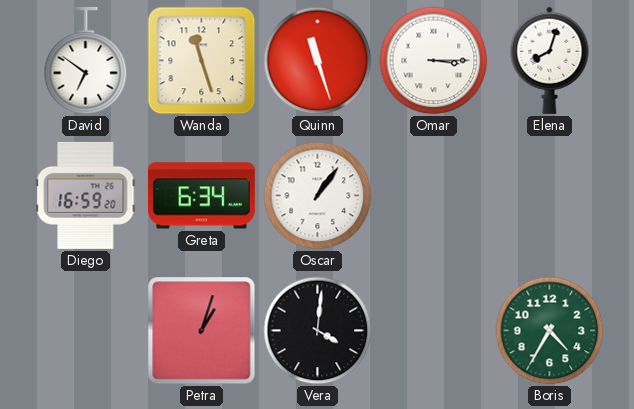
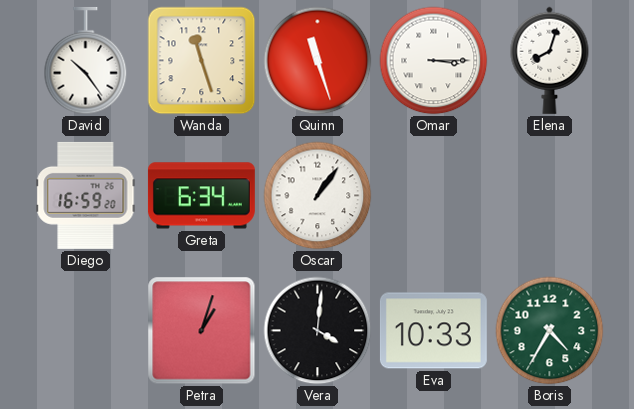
David: 6:51 -> 10:24
Eva: none -> 10:33
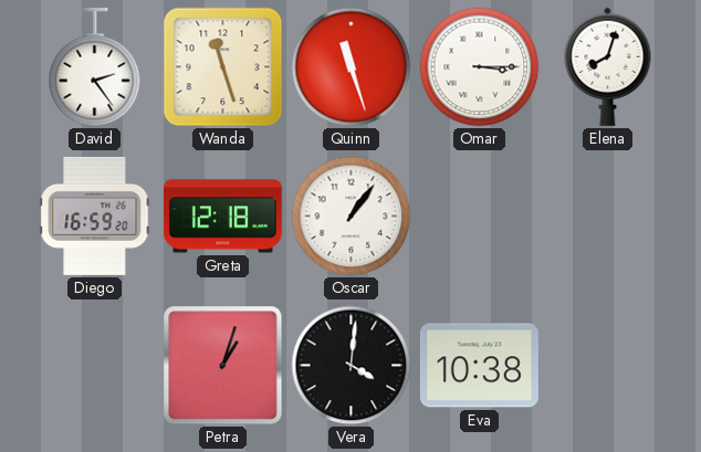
David: 10:24 -> 2:24
Greta: 6:34 -> 12:18
Eva: 10:33 -> 10:38
Boris: 4:35 -> none
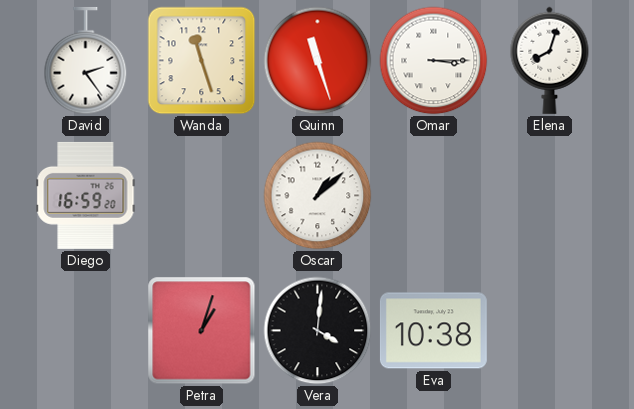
Greta: 12:18 -> none
Oscar: 1:06 -> 1:08
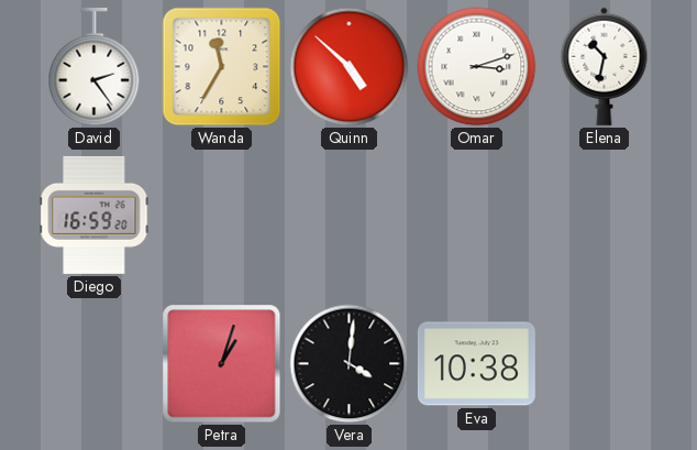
Wanda: 11:27 -> 11:35
Quinn: 11:27 -> 4:52
Omar: 3:15 -> 3:12
Elena: 8:03 -> 10:32
Oscar: 1:08 -> none
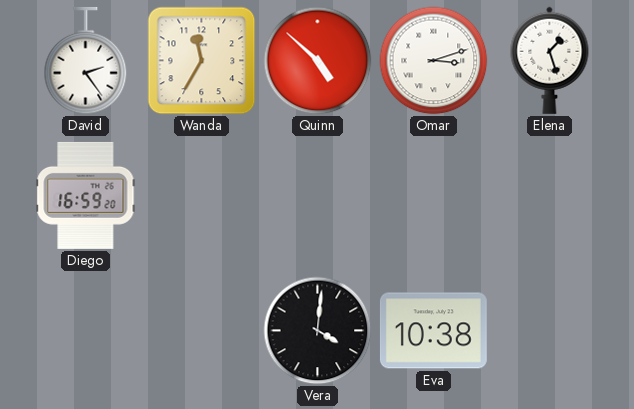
Elena: 10:32 -> 1:27
Petra: 1:03 -> none
